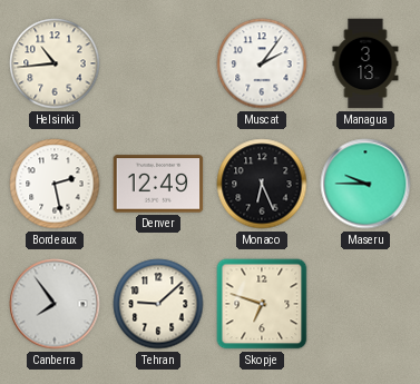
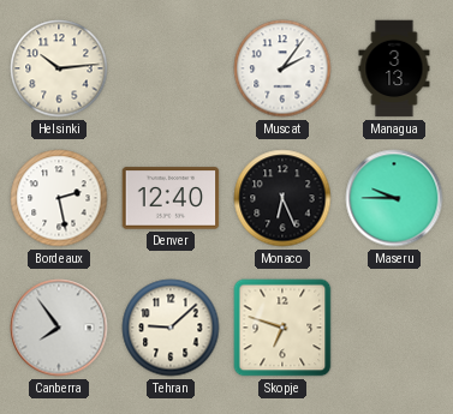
Helsinki: 10:44 -> 10:14
Denver: 12:49 -> 12:40
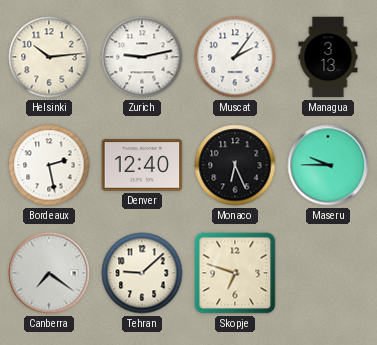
Zurich: none -> 9:13
Canberra: 7:54 -> 7:21
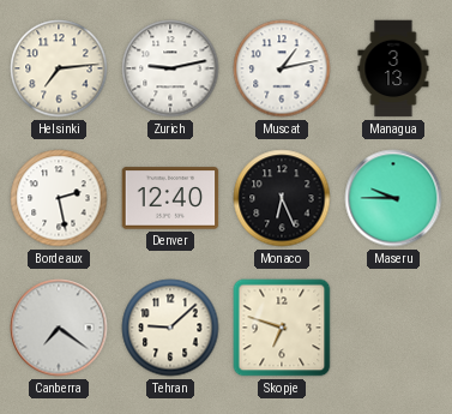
Helsinki: 10:14 -> 7:14
Muscat: 2:06 -> 1:13
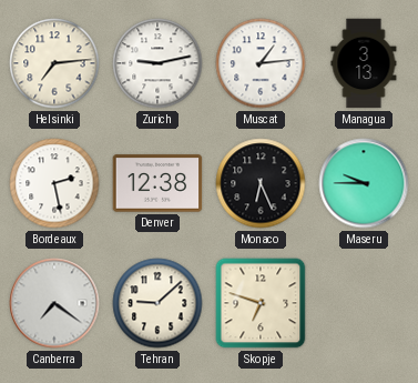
Muscat: 1:13 -> 1:14
Denver: 12:40 -> 12:38
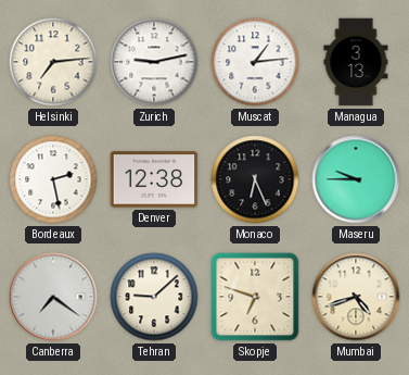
Mumbai: none -> 4:42
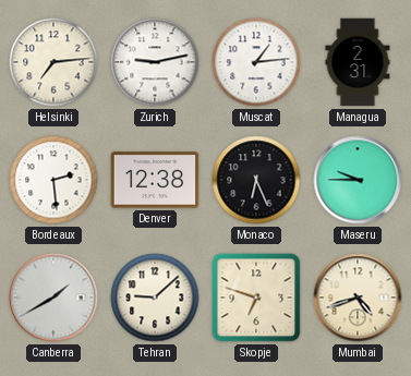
Managua: 3:13 -> 2:31
Bordeaux: 2:28 -> 2:29
Canberra: 7:21 -> 1:40
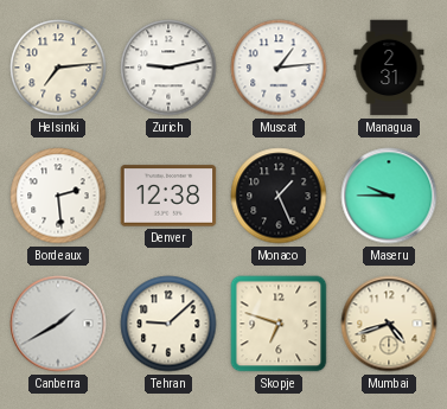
Monaco: 6:26 -> 1:26
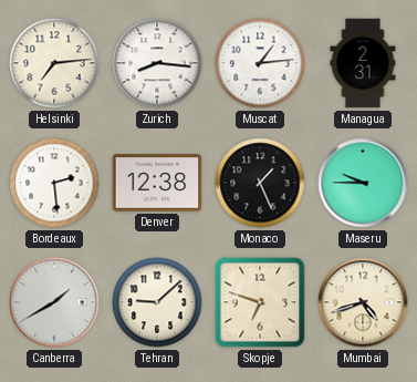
Zurich: 9:13 -> 8:16
